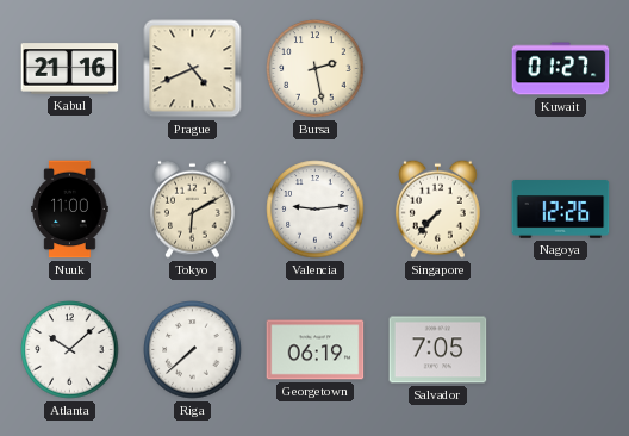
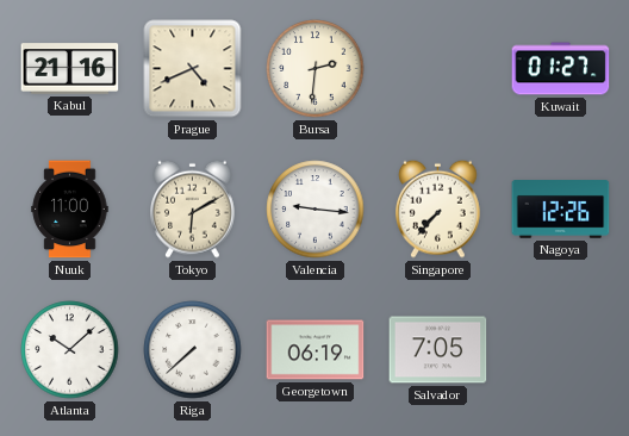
Bursa: 2:28 -> 2:31
Valencia: 9:14 -> 9:16
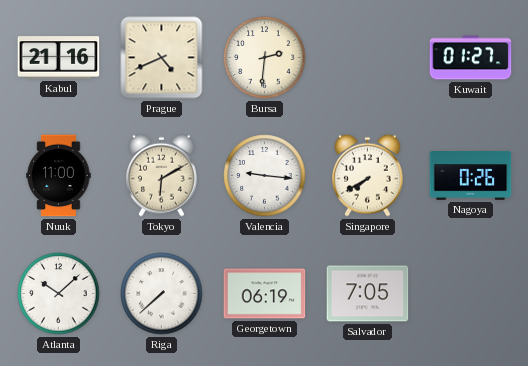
Singapore: 7:37 -> 7:40
Nagoya: 12:26 -> 0:26
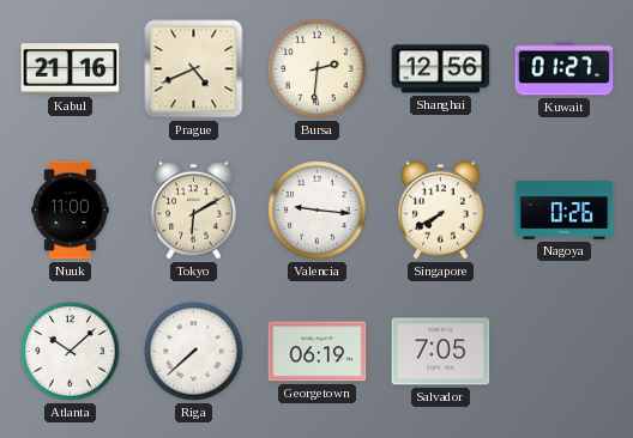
Shanghai: none -> 12:56
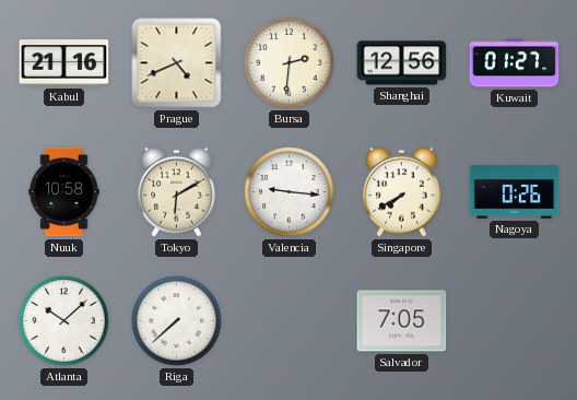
Nuuk: 11:00 -> 10:58
Georgetown: 06:19 -> none
